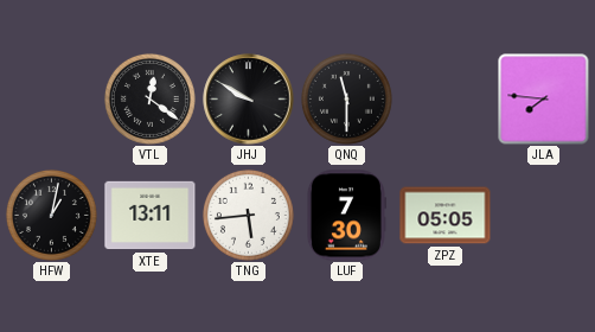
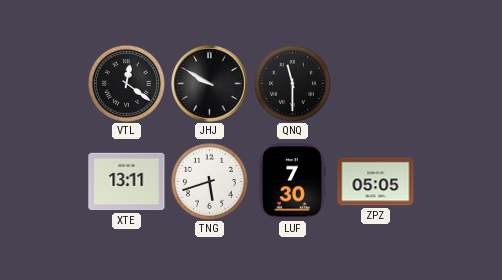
JLA: 7:46 -> none
HFW: 1:02 -> none
TNG: 5:44 -> 5:42
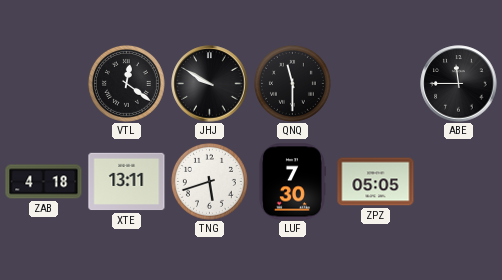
ABE: none -> 11:45
ZAB: none -> 4:18
